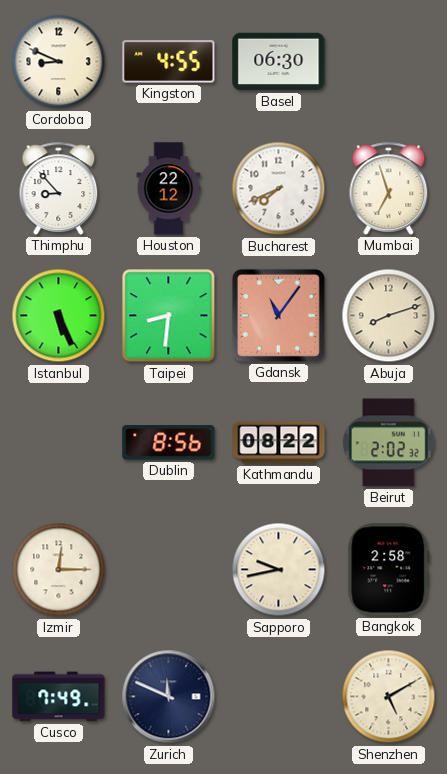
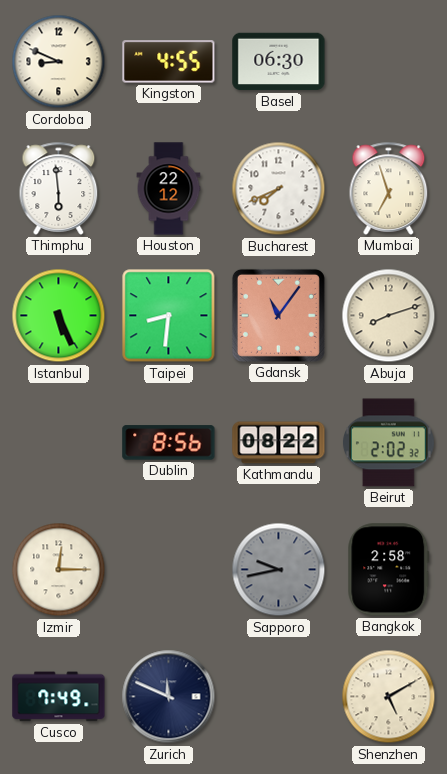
Thimphu: 8:53 -> 5:59
Sapporo dial: cream -> grey
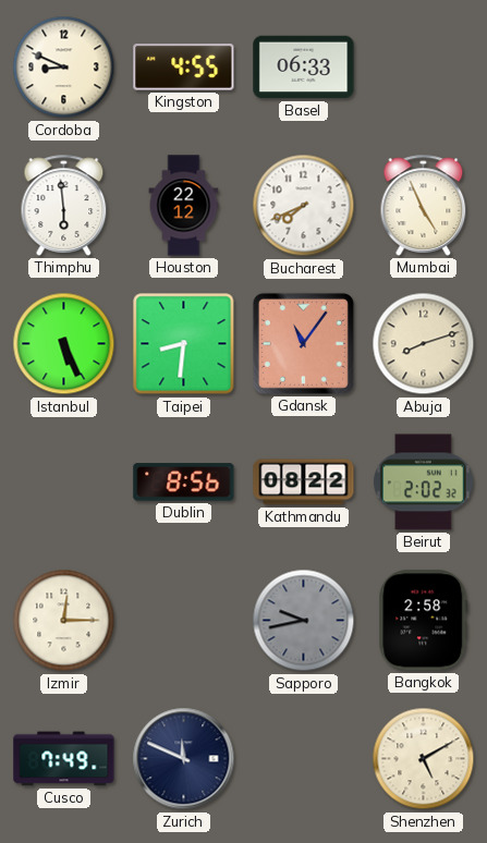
Basel: 06:30 -> 06:33
Mumbai: 6:57 -> 4:56
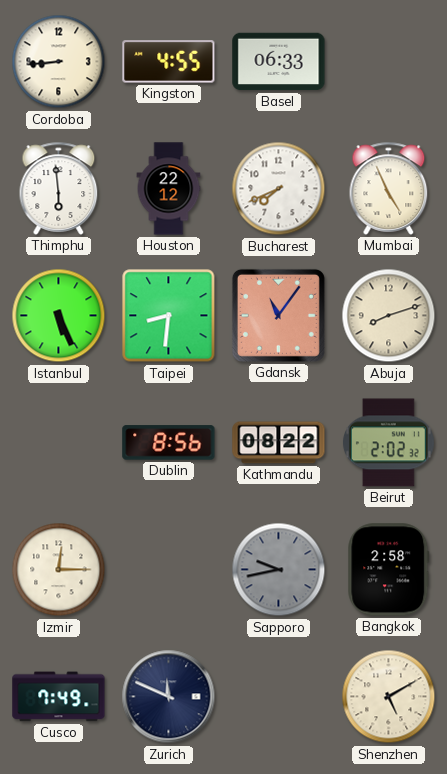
Cordoba: 8:49 -> 8:44
